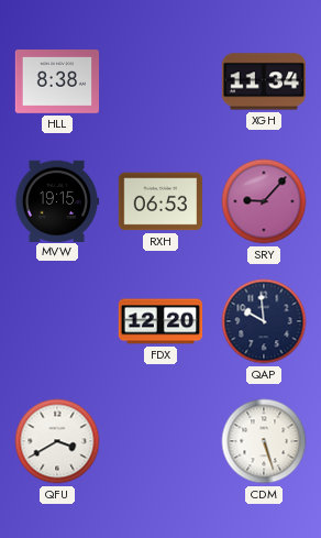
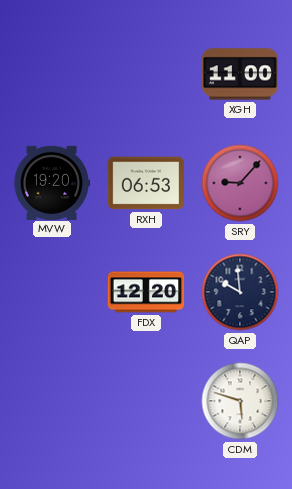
HLL: 8:38 -> none
XGH: 11:34 -> 11:00
MVW: 19:15 -> 19:20
QFU: 3:40 -> none
CDM: 5:27 -> 5:48
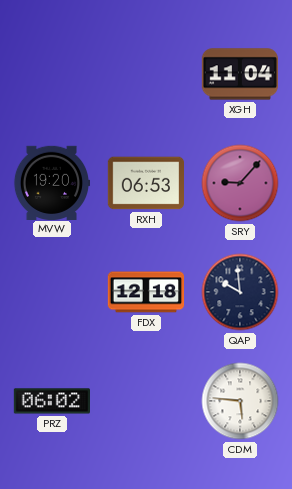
XGH: 11:00 -> 11:04
FDX: 12:20 -> 12:18
PRZ: none -> 06:02
CDM: 5:48 -> 5:46
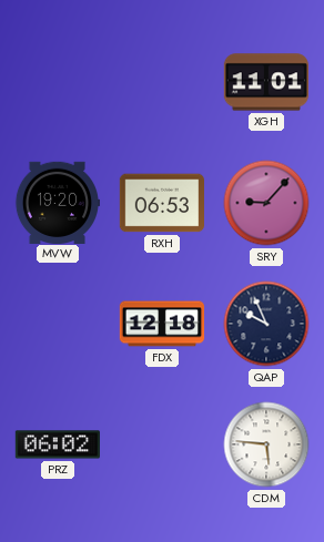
XGH: 11:04 -> 11:01
QAP: 9:59 -> 9:56
